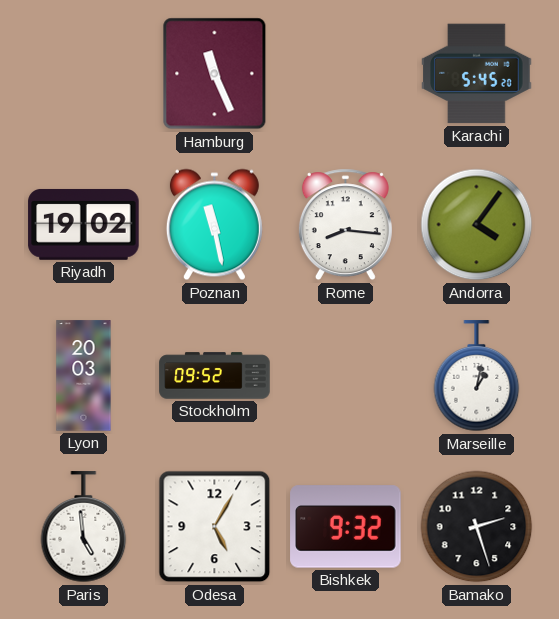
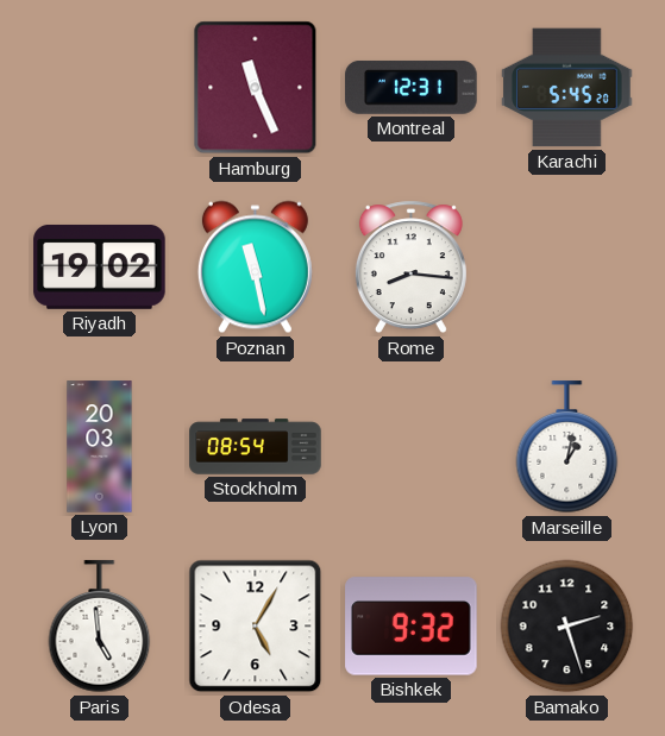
Montreal: none -> 12:31
Andorra: 4:06 -> none
Stockholm: 09:52 -> 08:54
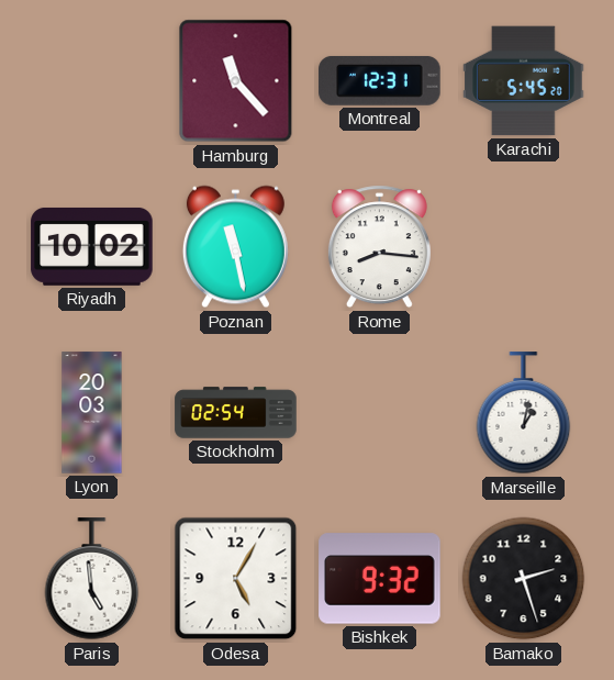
Hamburg: 11:26 -> 11:23
Riyadh: 19:02 -> 10:02
Stockholm: 08:54 -> 02:54
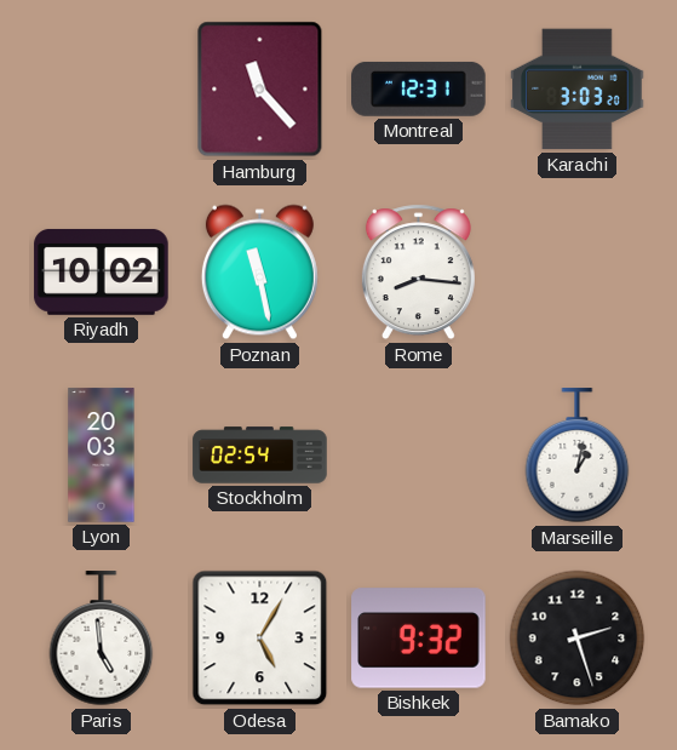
Karachi: 5:45 -> 3:03
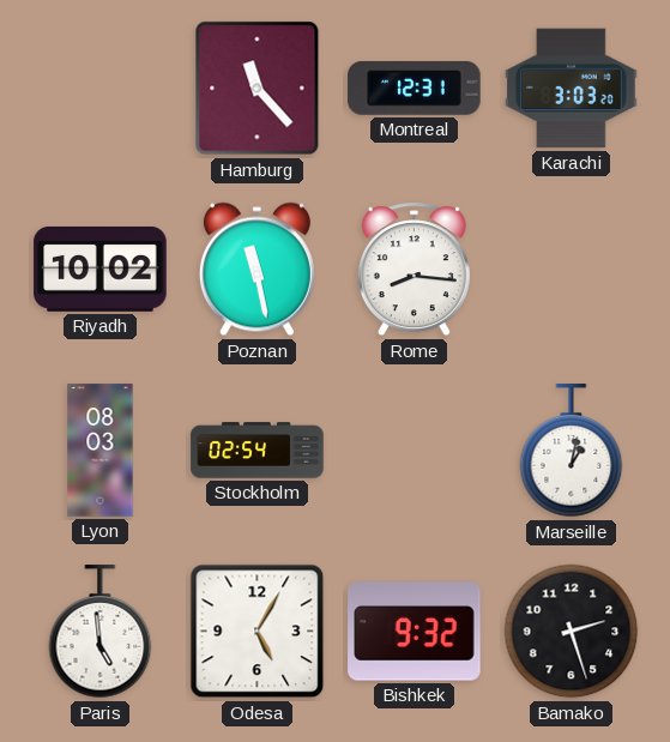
Lyon: 20:03 -> 08:03
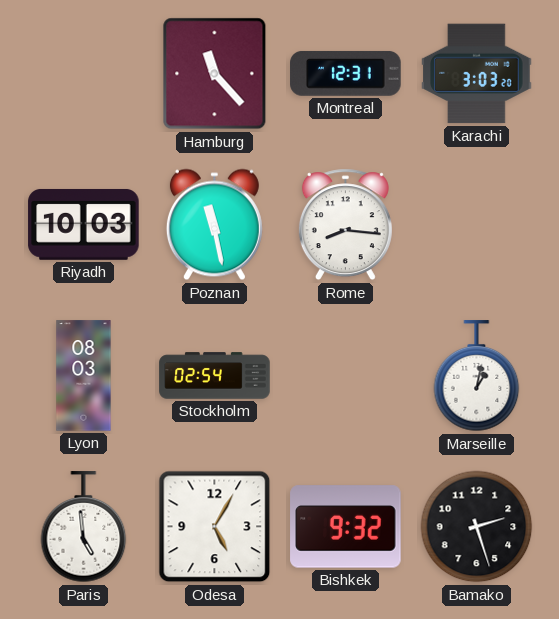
Riyadh: 10:02 -> 10:03
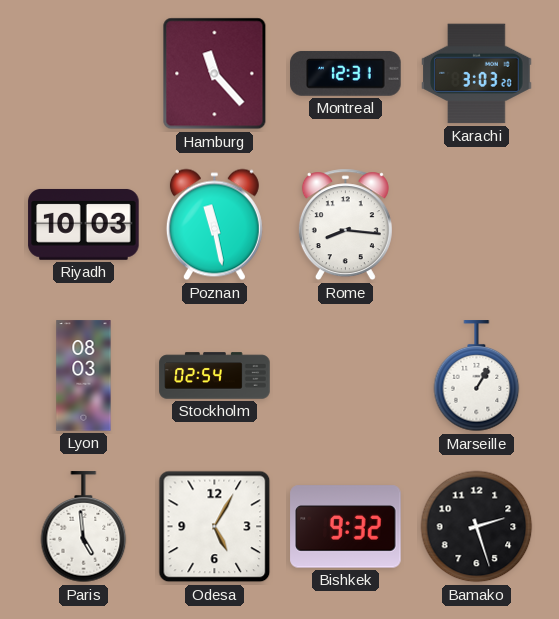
Marseille: 1:02 -> 1:05
